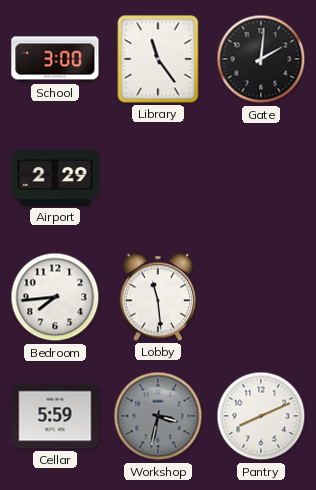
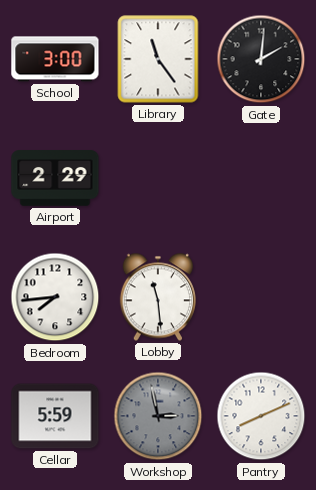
Workshop: 3:32 -> 2:58
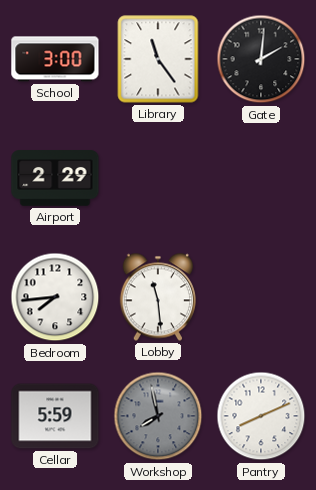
Workshop: 2:58 -> 7:58
